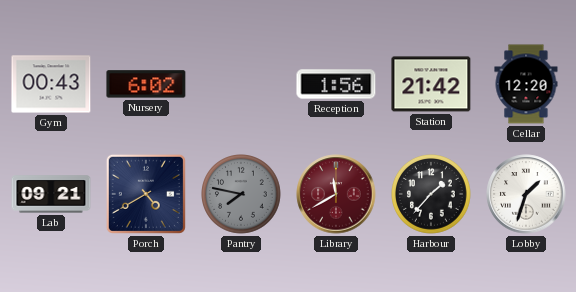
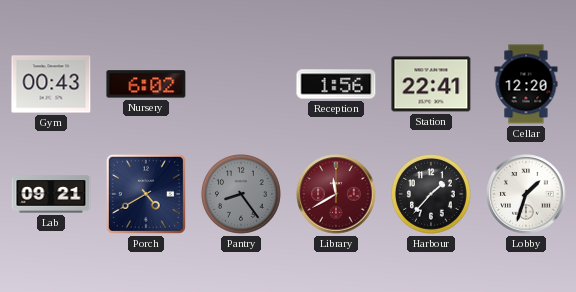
Station: 21:42 -> 22:41
Pantry: 7:47 -> 8:24
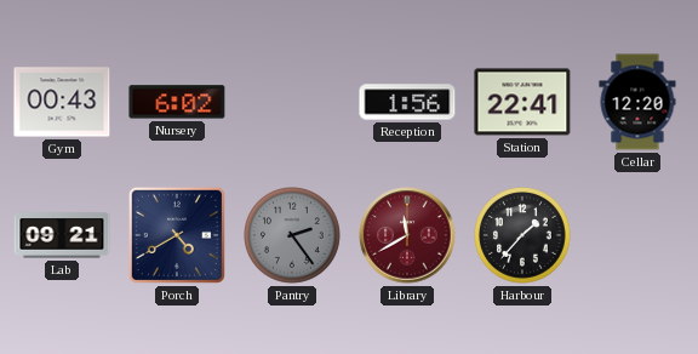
Pantry: 8:24 -> 2:24
Lobby: 1:33 -> none
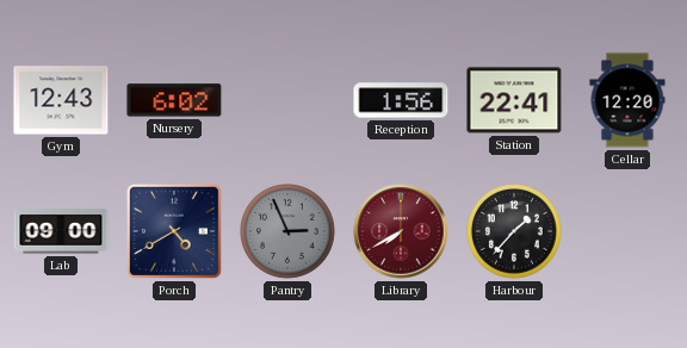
Gym: 00:43 -> 12:43
Lab: 09:21 -> 09:00
Pantry: 2:24 -> 2:56
Library: 11:40 -> 7:40
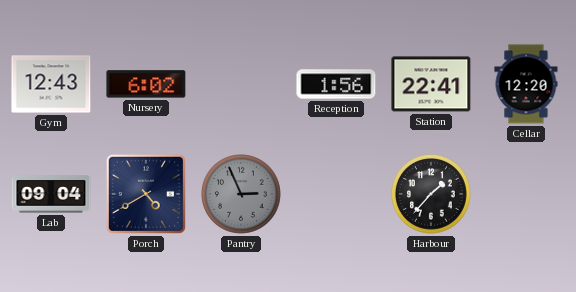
Lab: 09:00 -> 09:04
Library: 7:40 -> none
